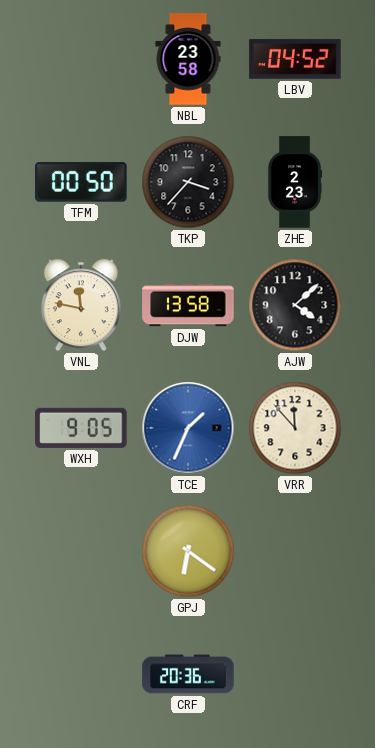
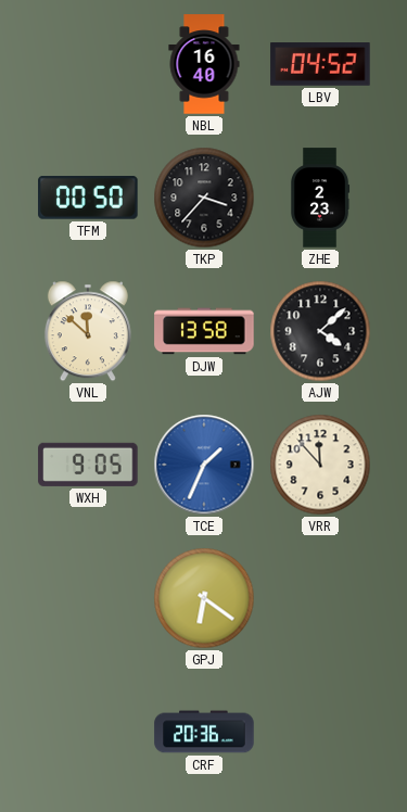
NBL: 23:58 -> 16:40
VNL: 11:47 -> 11:52
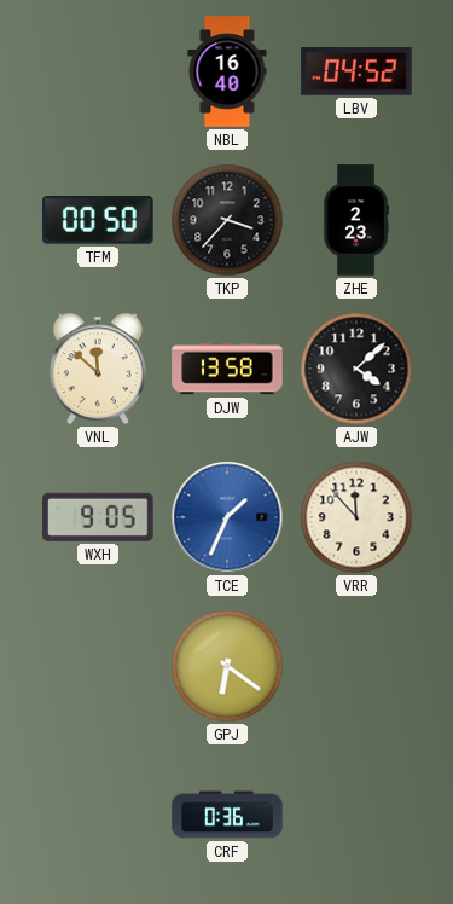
CRF: 20:36 -> 0:36
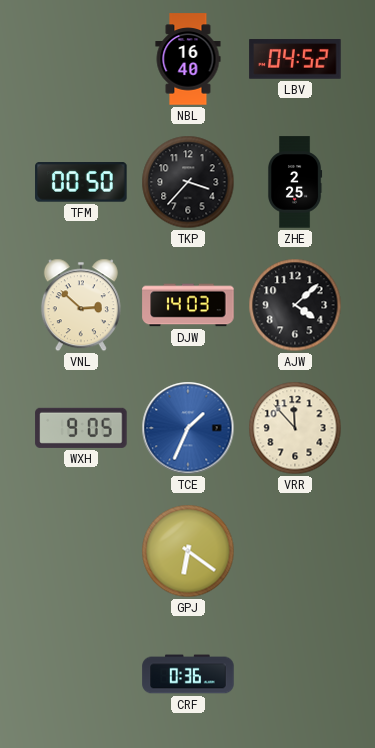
ZHE: 2:23 -> 2:25
VNL: 11:52 -> 2:52
DJW: 13:58 -> 14:03
